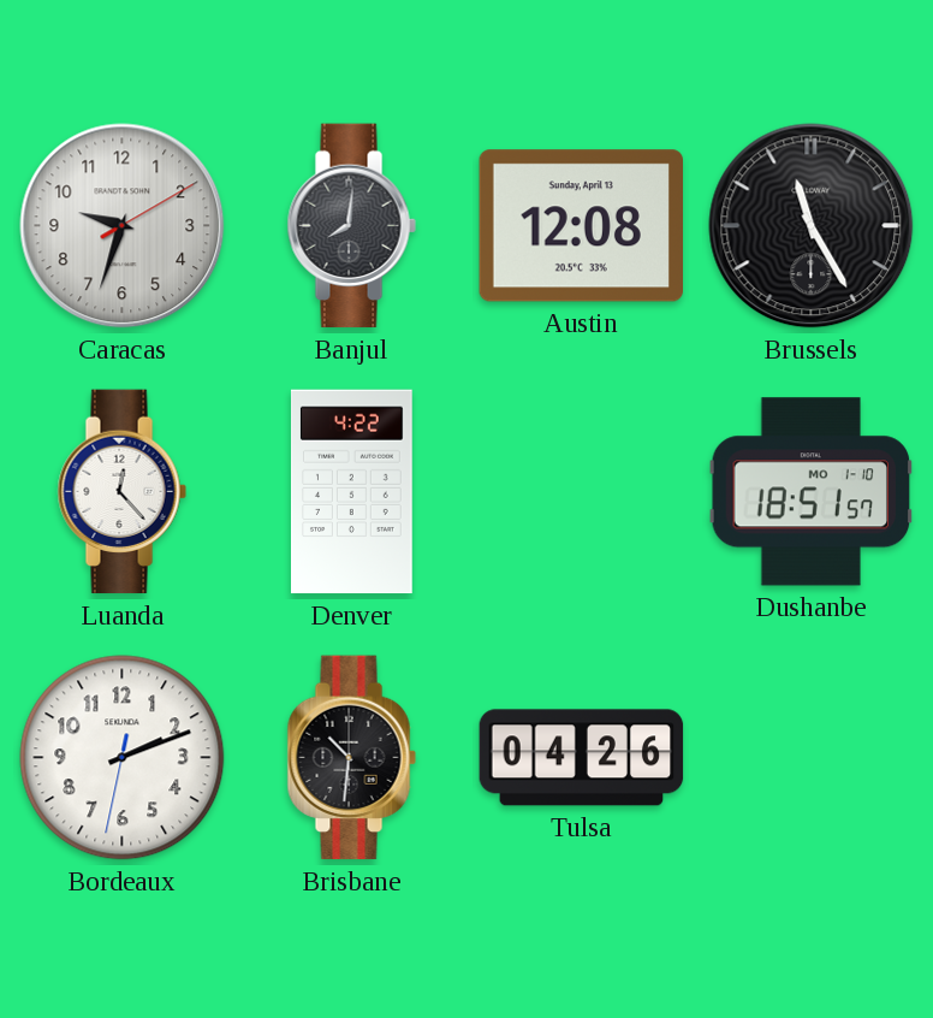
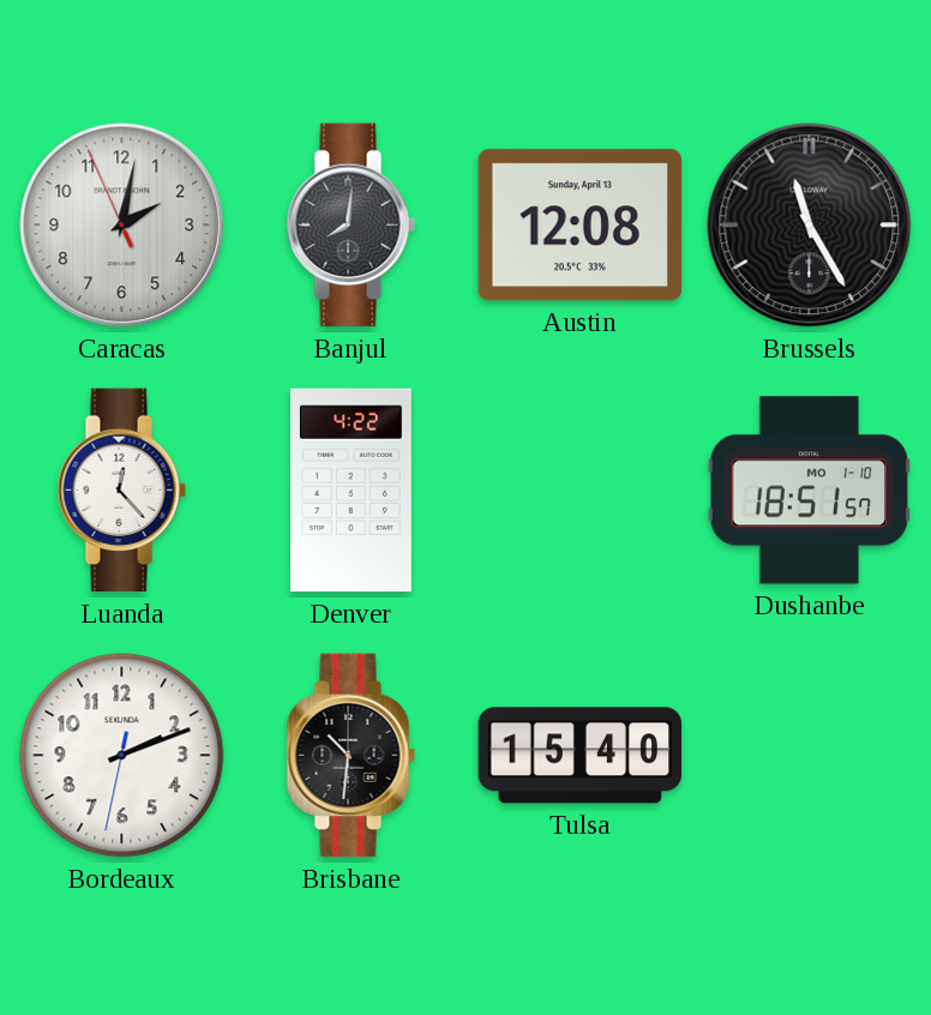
Caracas: 9:33 -> 2:01
Tulsa: 04:26 -> 15:40
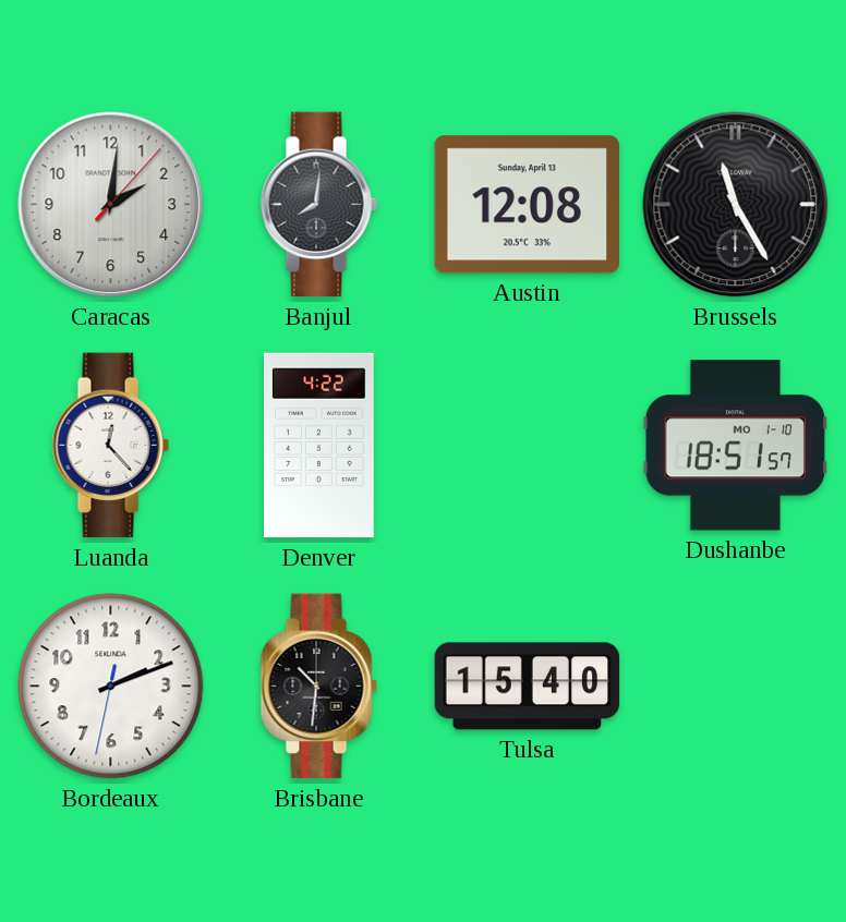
Caracas: 2:01:56 -> 2:01:07
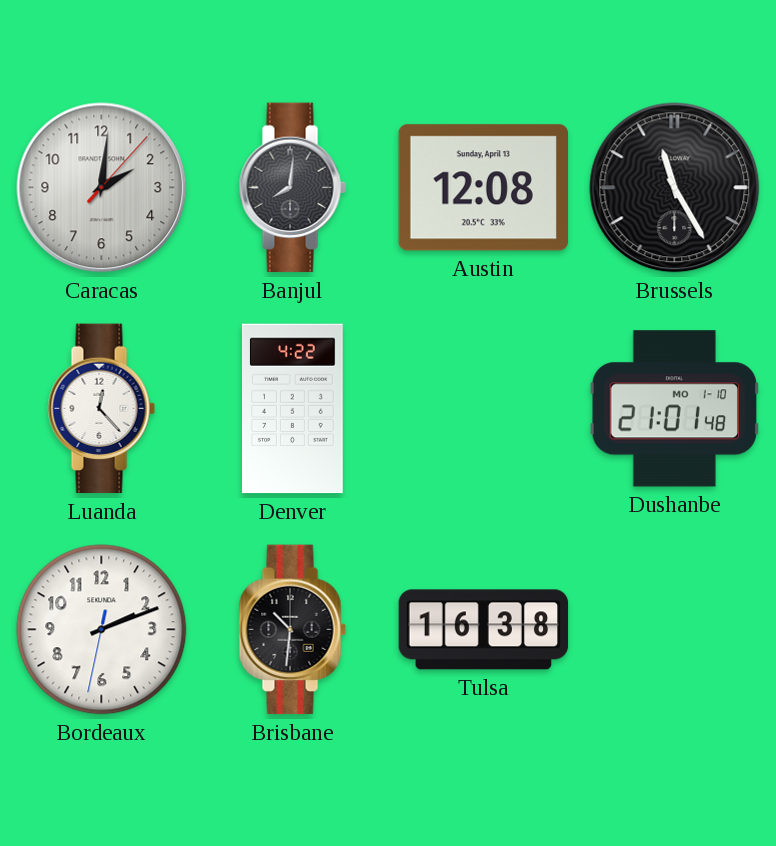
Dushanbe: 18:51 -> 21:01
Tulsa: 15:40 -> 16:38
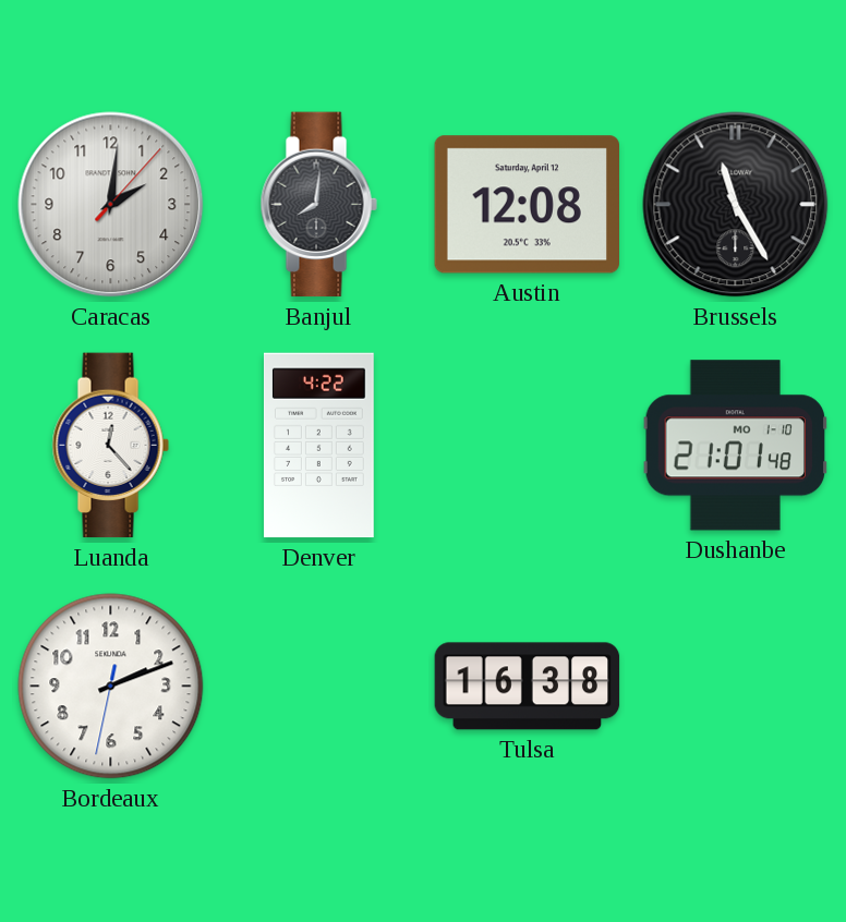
Austin date: Sunday, April 13 -> Saturday, April 12
Brisbane: 10:31 -> none
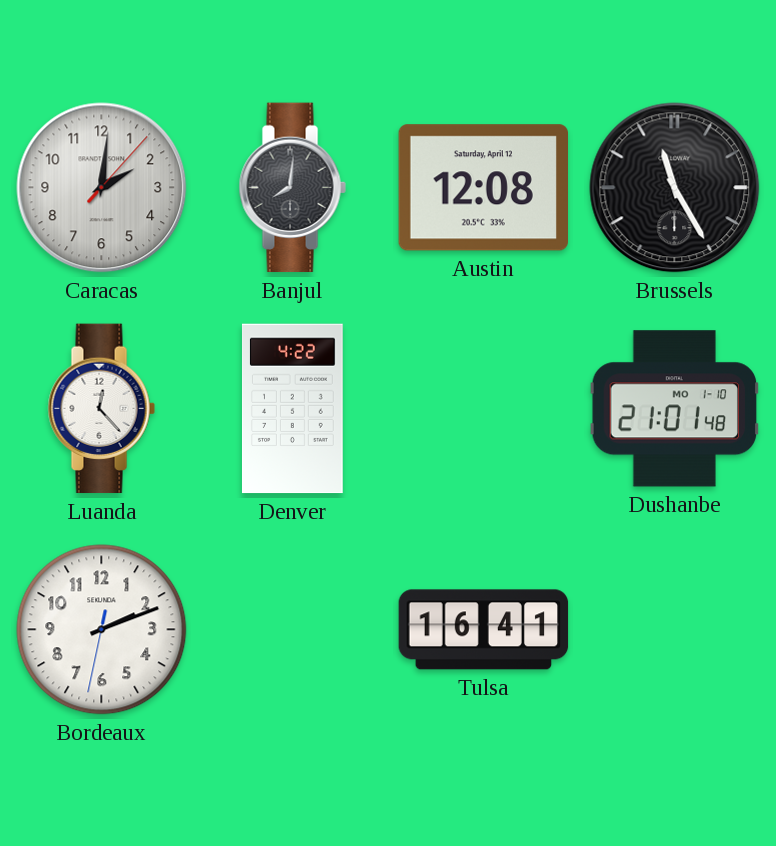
Tulsa: 16:38 -> 16:41
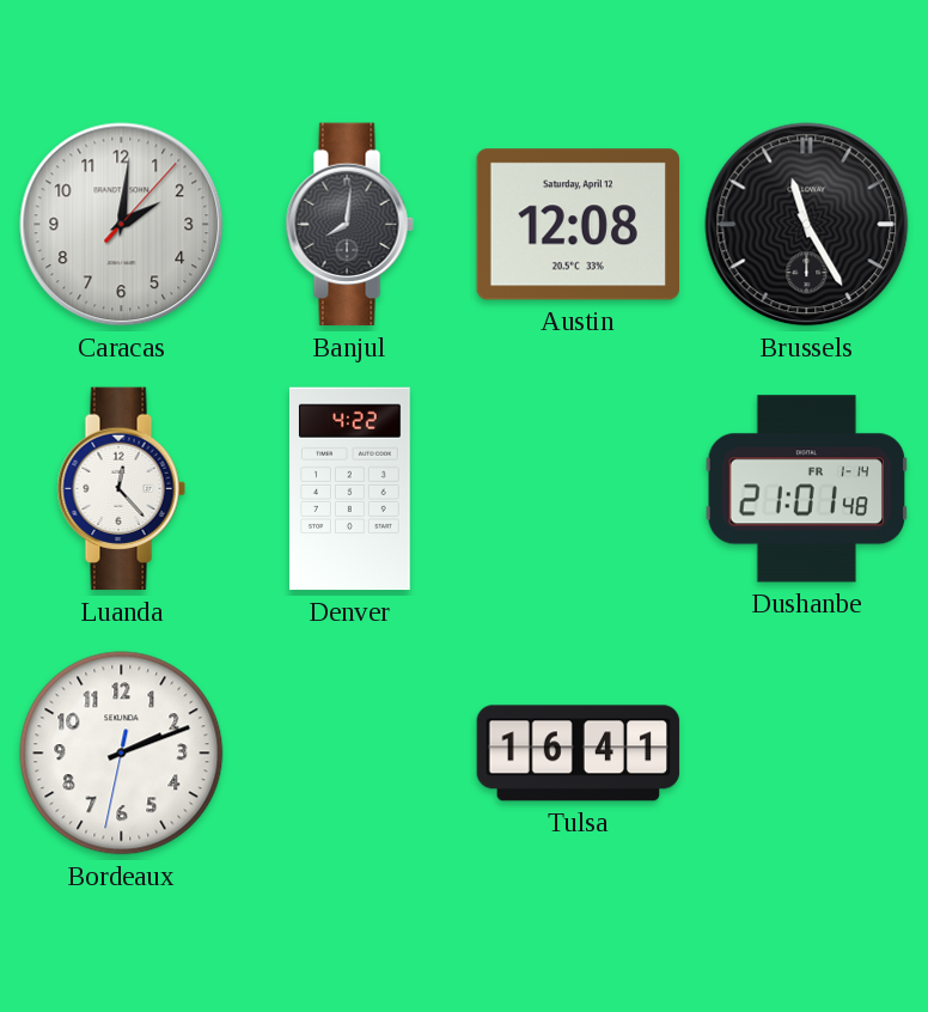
Dushanbe date: MO 1-10 -> FR 1-14
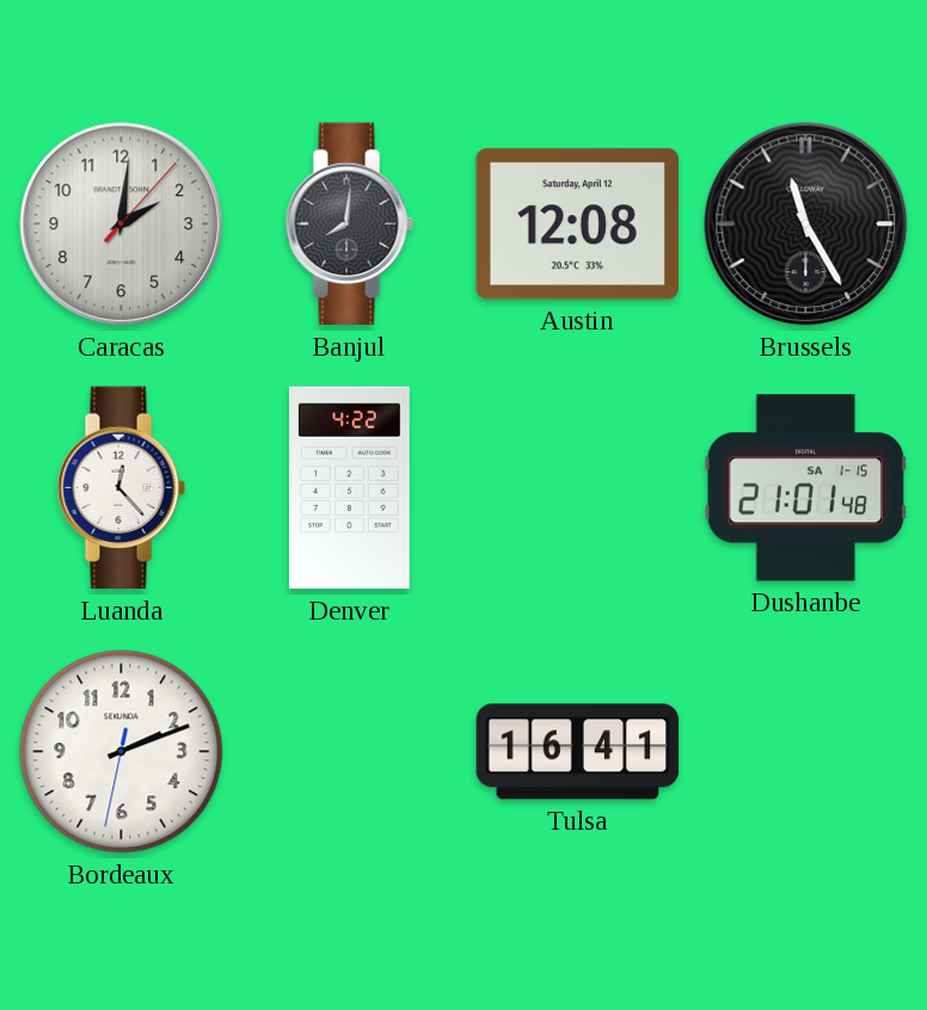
Dushanbe date: FR 1-14 -> SA 1-15
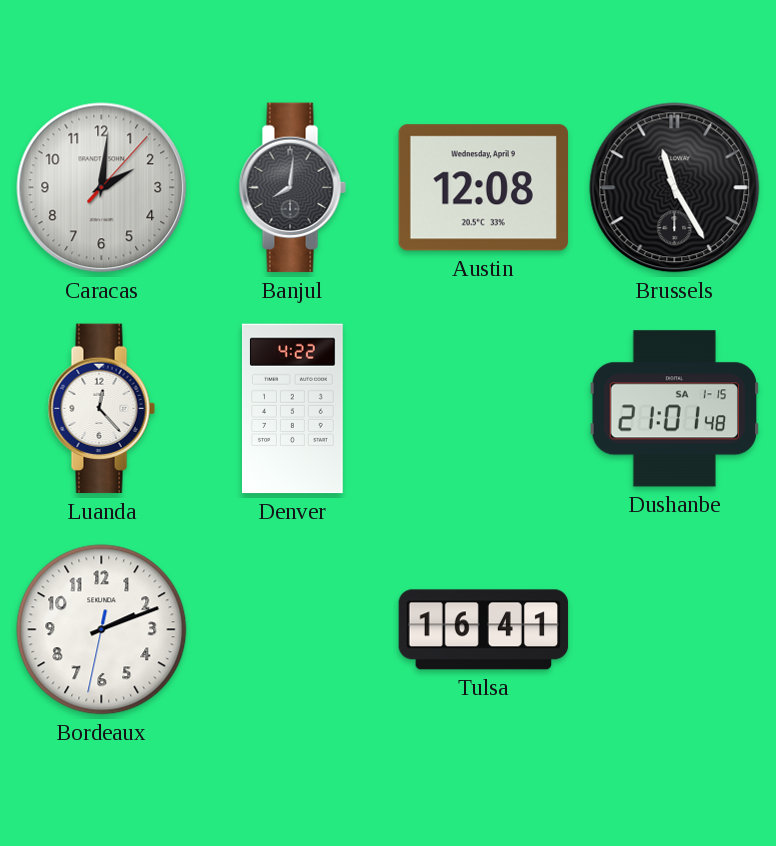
Austin date: Saturday, April 12 -> Wednesday, April 9
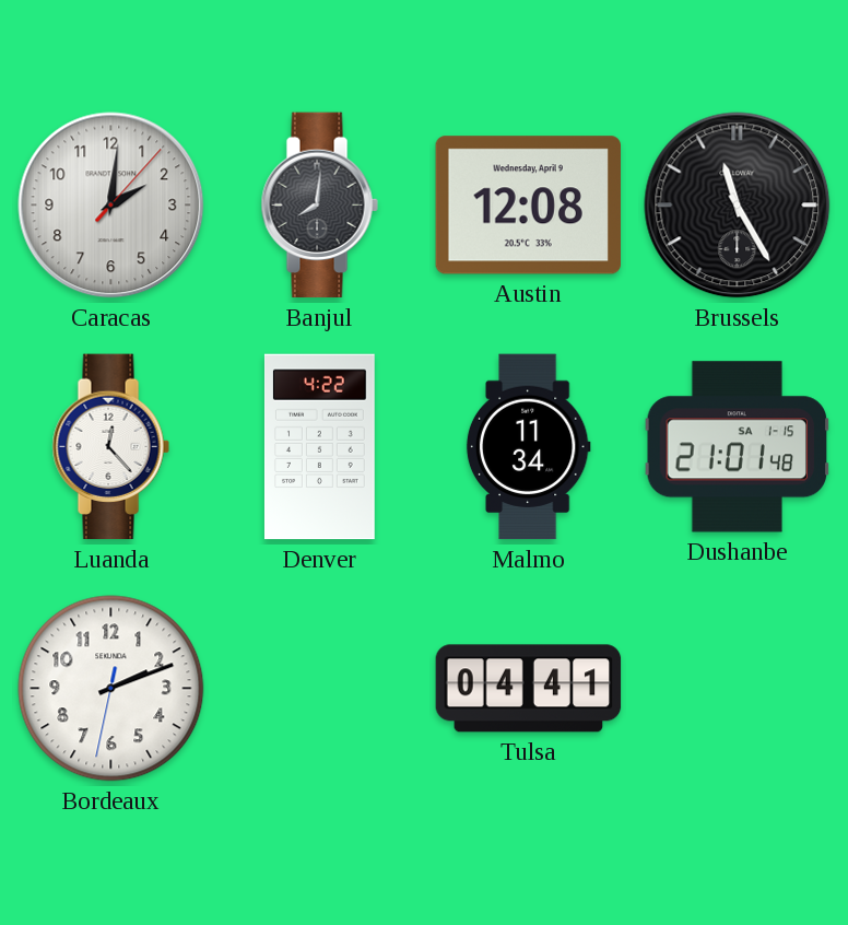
Malmo: none -> 11:34
Tulsa: 16:41 -> 04:41
